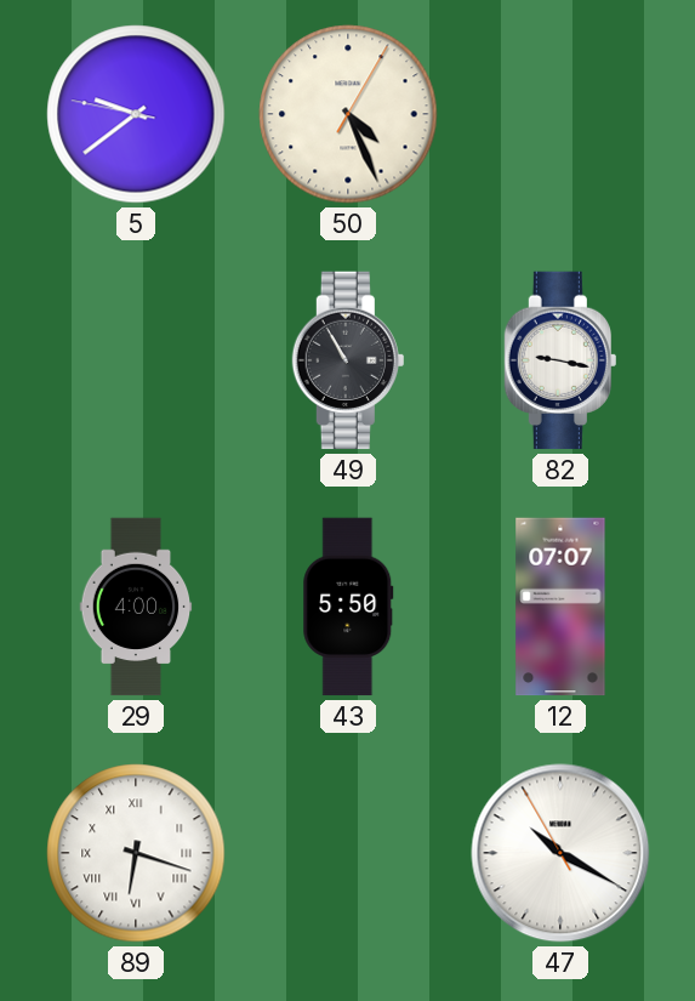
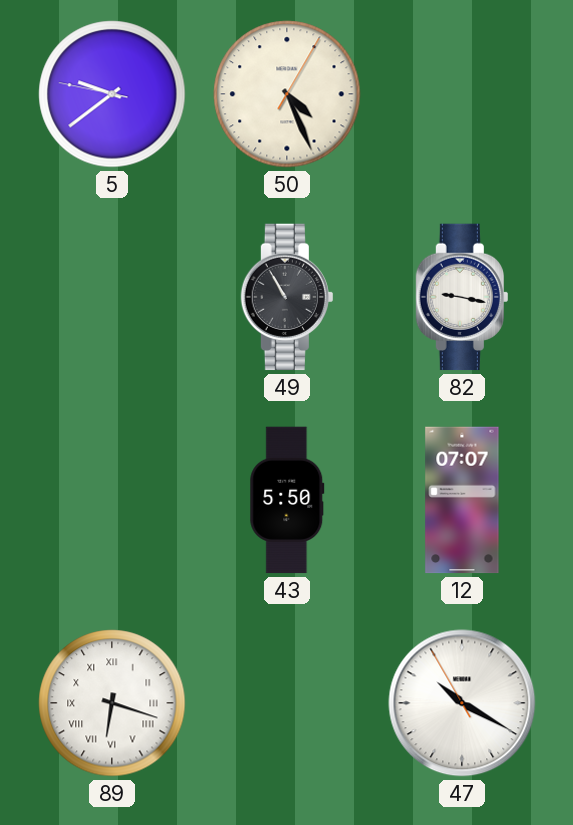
29: 4:00 -> none
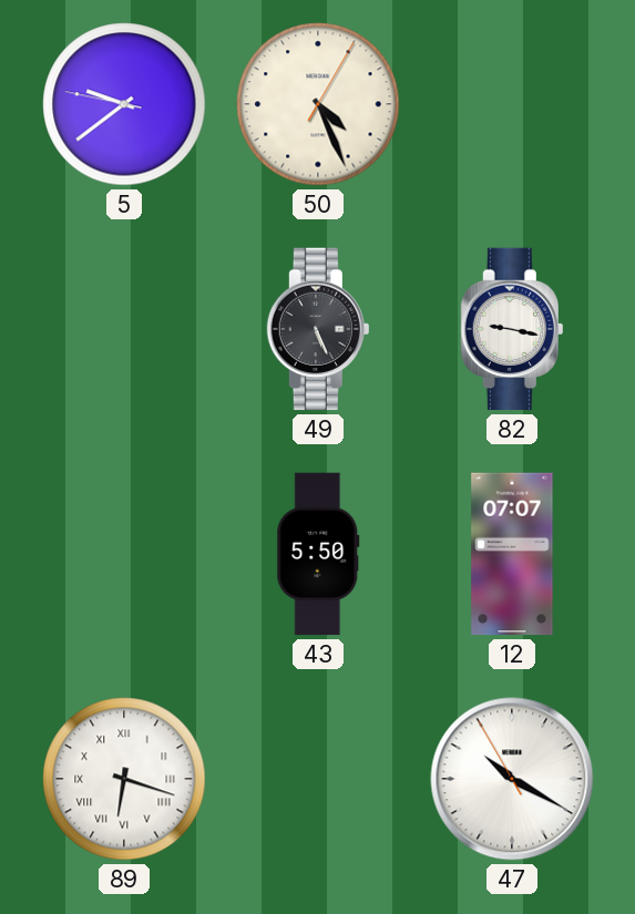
49: 10:55 -> 5:26
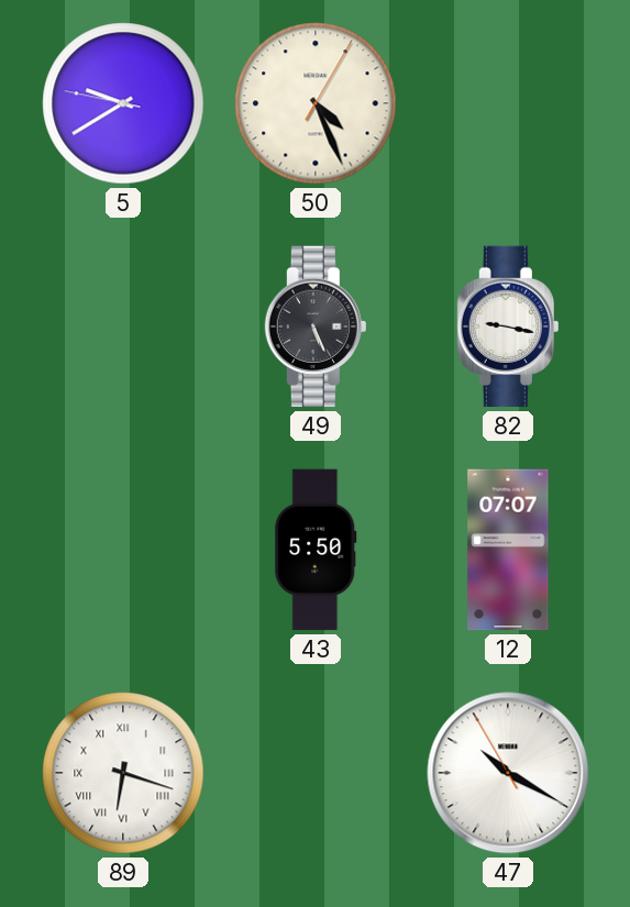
5: 9:38 -> 9:39
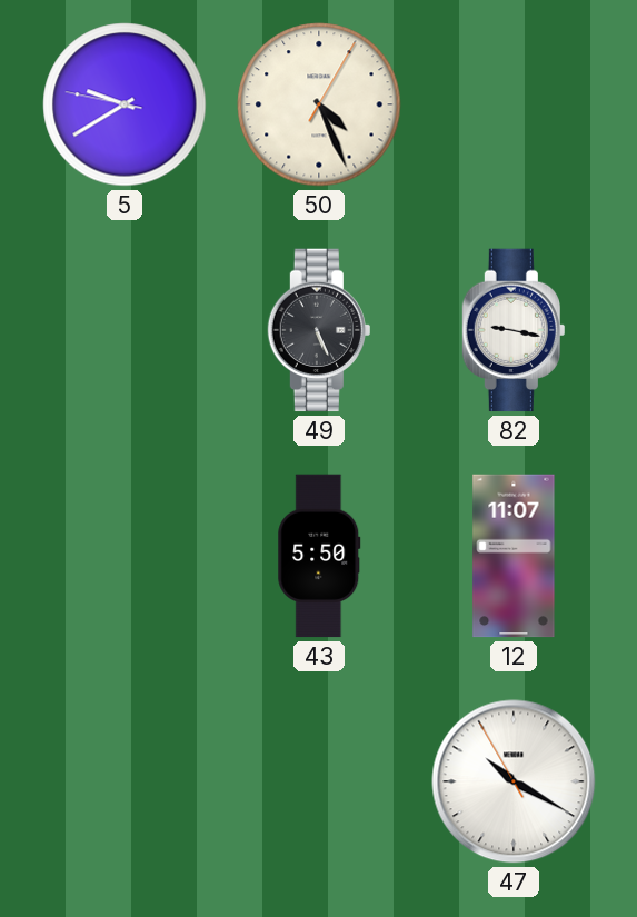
12: 07:07 -> 11:07
89: 6:18 -> none
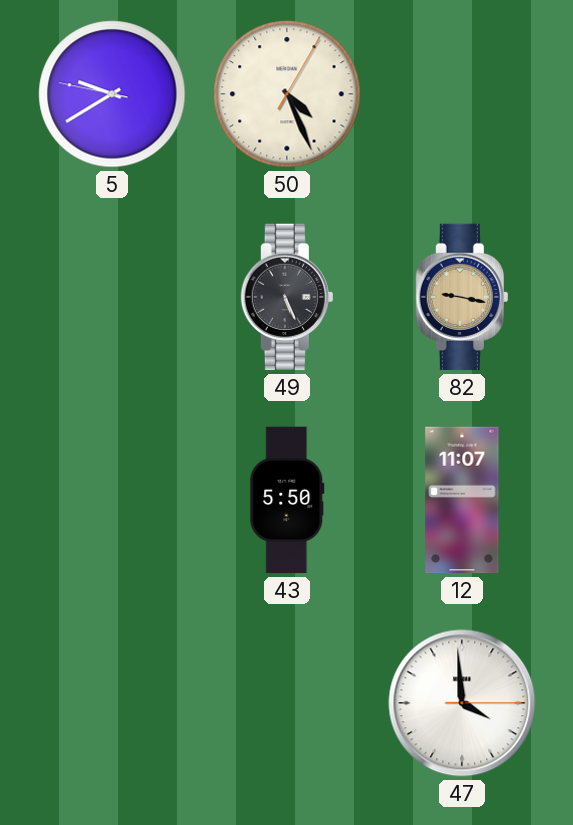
82 dial: white -> champagne
47: 10:19 -> 3:59
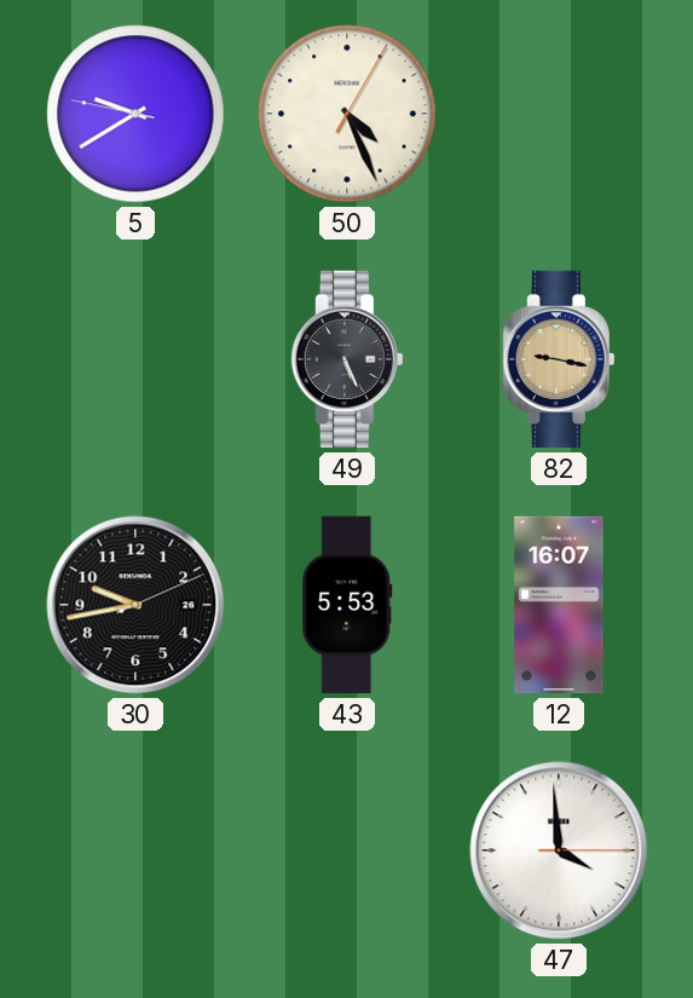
30: none -> 9:43
43: 5:50 -> 5:53
12: 11:07 -> 16:07
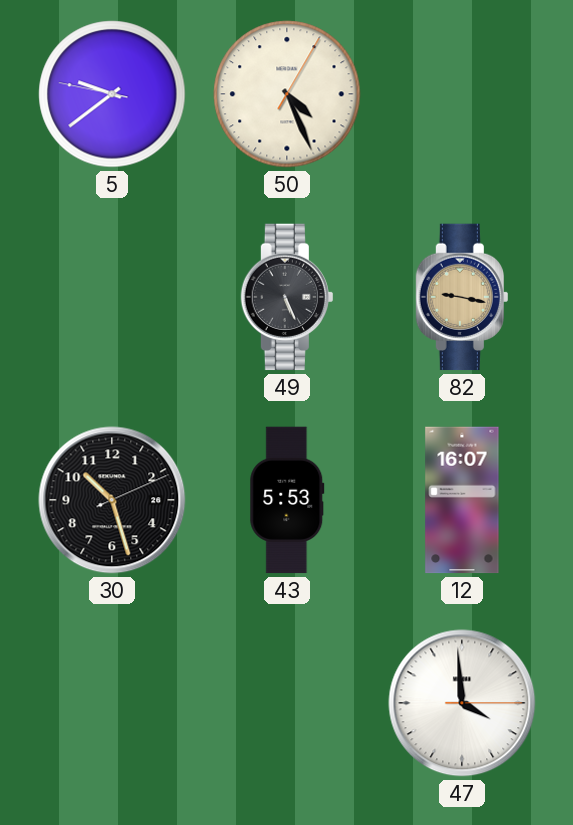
5: 9:39 -> 9:38
30: 9:43 -> 10:27
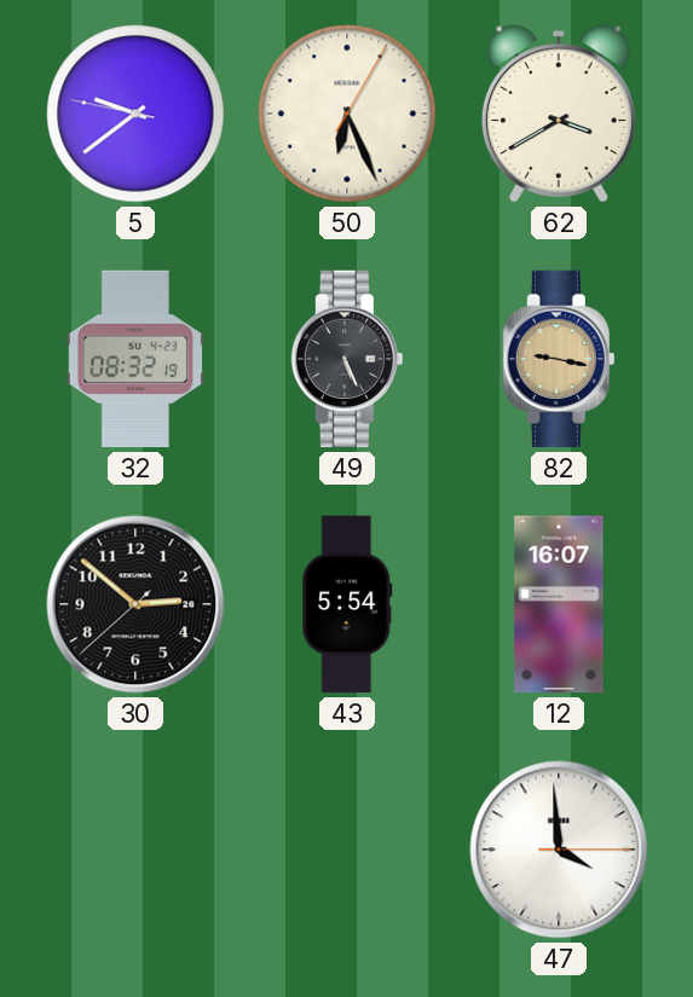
50: 4:26 -> 6:26
62: none -> 3:40
32: none -> 08:32
30: 10:27 -> 2:51
43: 5:53 -> 5:54
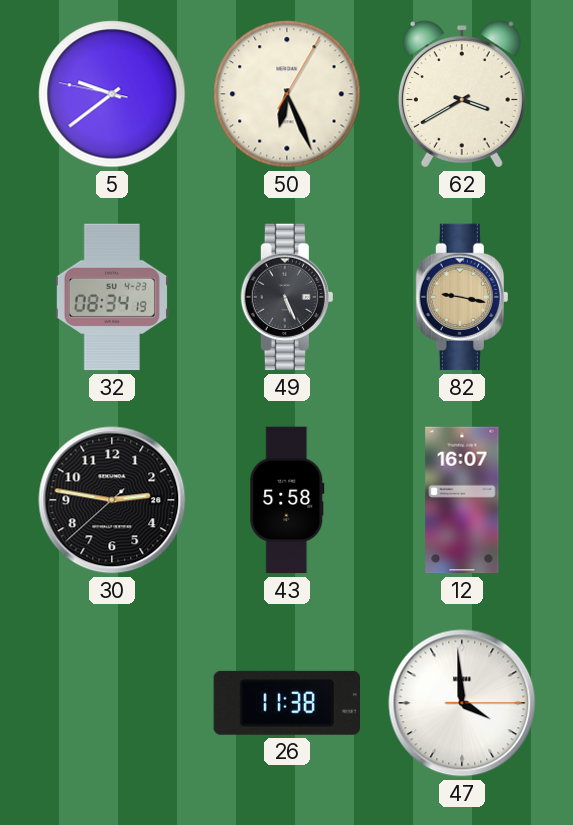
32: 08:32 -> 08:34
30: 2:51 -> 2:46
43: 5:54 -> 5:58
26: none -> 11:38
